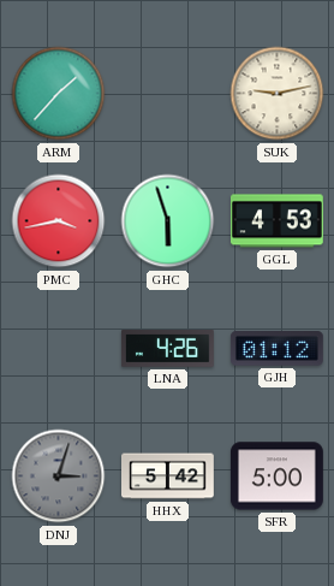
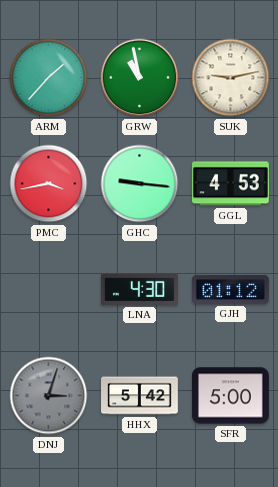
GRW: none -> 10:58
GHC: 5:57 -> 9:16
LNA: 4:26 -> 4:30
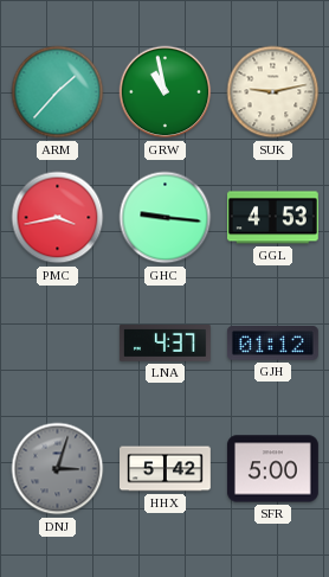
LNA: 4:30 -> 4:37
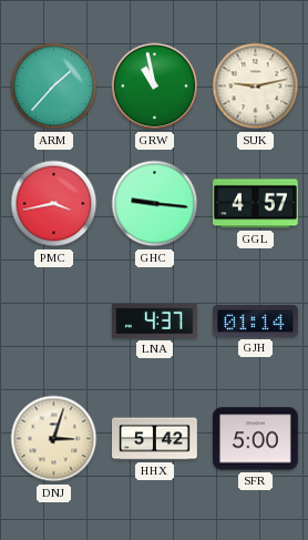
GGL: 4:53 -> 4:57
GJH: 01:12 -> 01:14
DNJ dial: grey -> cream
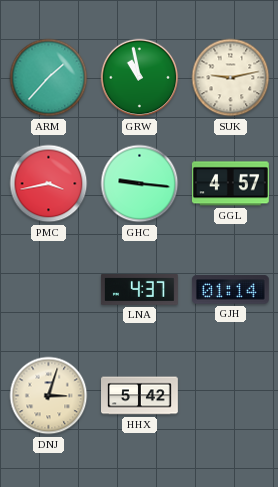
SFR: 5:00 -> none
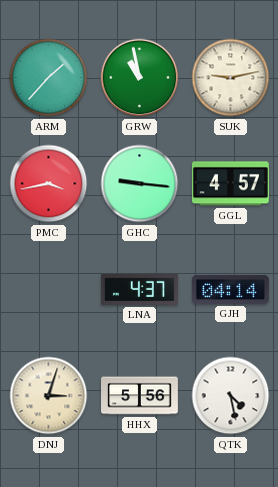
GJH: 01:14 -> 04:14
HHX: 5:42 -> 5:56
QTK: none -> 4:28
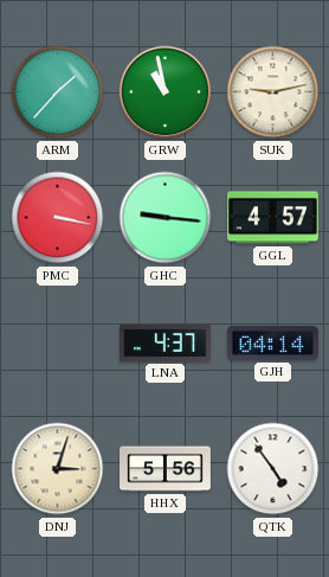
PMC: 3:43 -> 3:17
QTK: 4:28 -> 4:54
